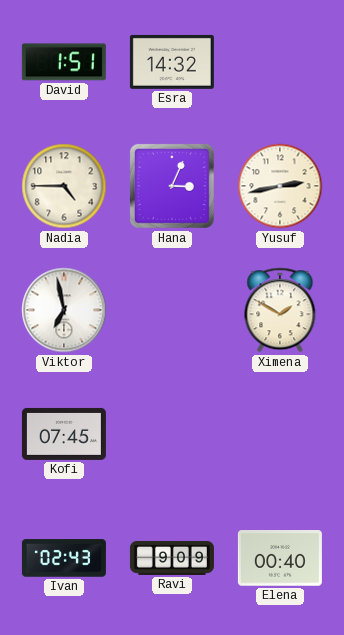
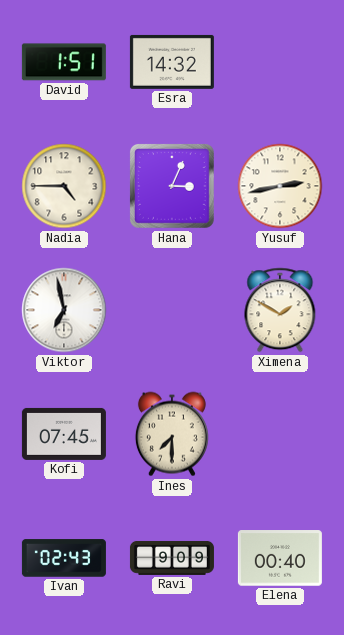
Ines: none -> 7:30
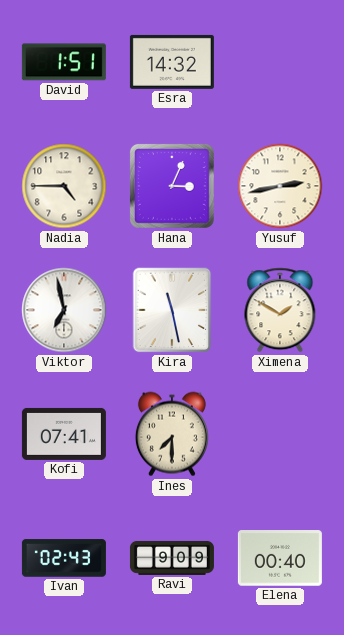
Kira: none -> 11:28
Kofi: 07:45 -> 07:41
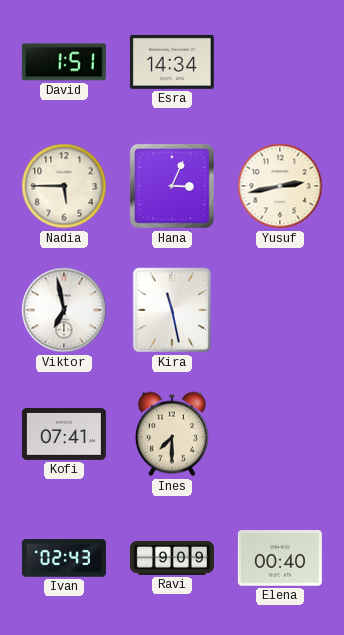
Esra: 14:32 -> 14:34
Nadia: 4:45 -> 5:45
Ximena: 1:50 -> none
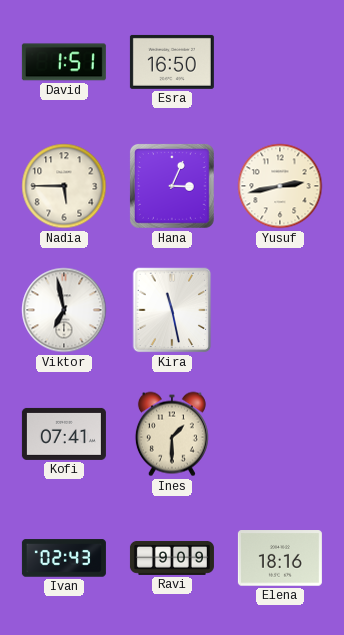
Esra: 14:34 -> 16:50
Ines: 7:30 -> 1:30
Elena: 00:40 -> 18:16
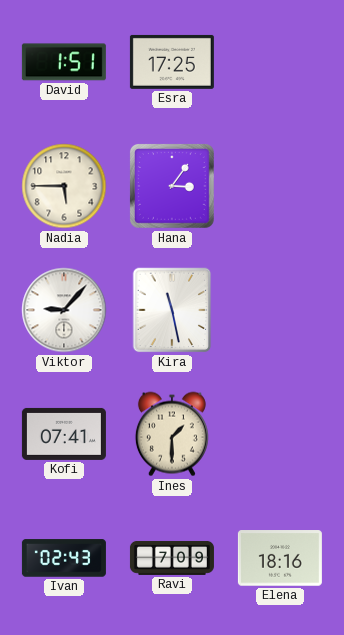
Esra: 16:50 -> 17:25
Hana: 3:04 -> 3:06
Yusuf: 2:43 -> none
Viktor: 6:58 -> 9:07
Ravi: 9:09 -> 7:09
